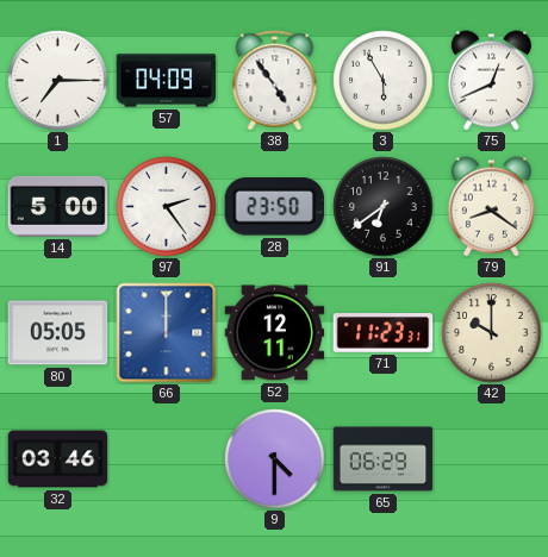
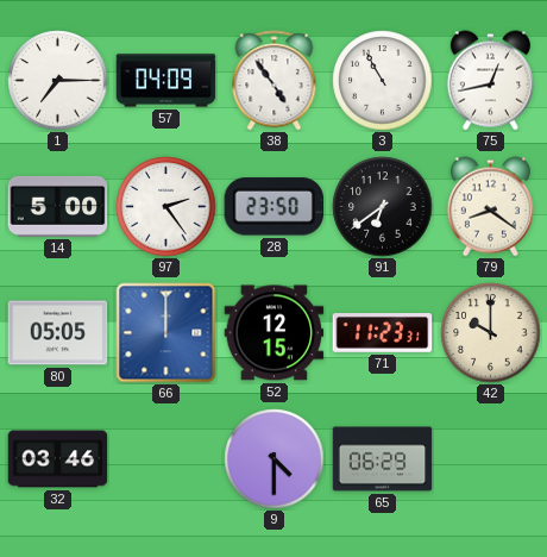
3: 5:55 -> 10:55
75: 12:41 -> 12:43
52: 12:11 -> 12:15
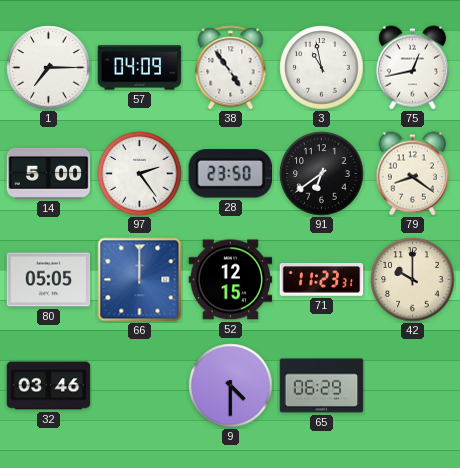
3: 10:55 -> 10:58
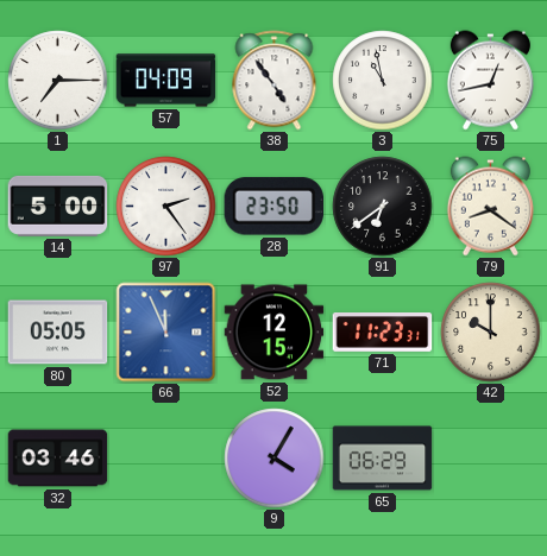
66: 12:00 -> 11:56
9: 4:30 -> 4:05
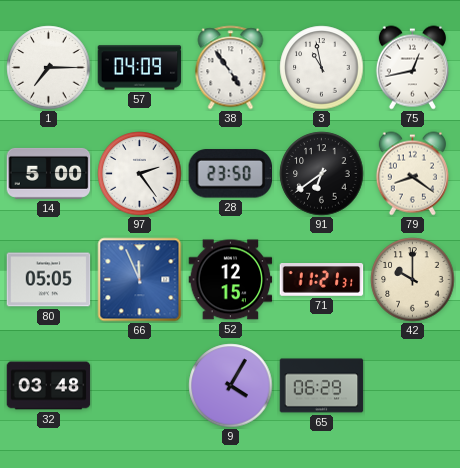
71: 11:23 -> 11:21
32: 03:46 -> 03:48
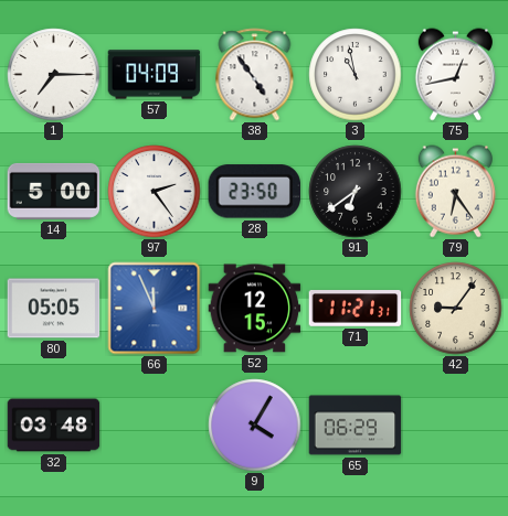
79: 8:21 -> 6:24
42: 10:00 -> 9:06
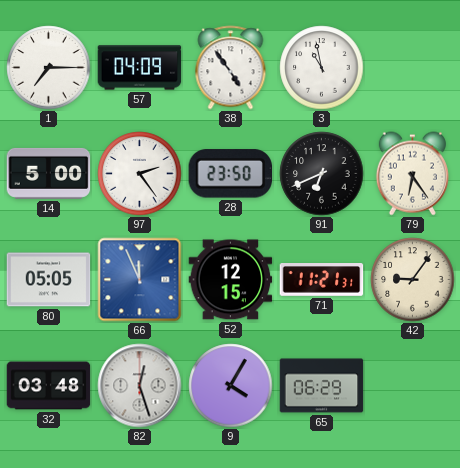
75: 12:43 -> none
91: 6:39 -> 6:41
82: none -> 12:27
